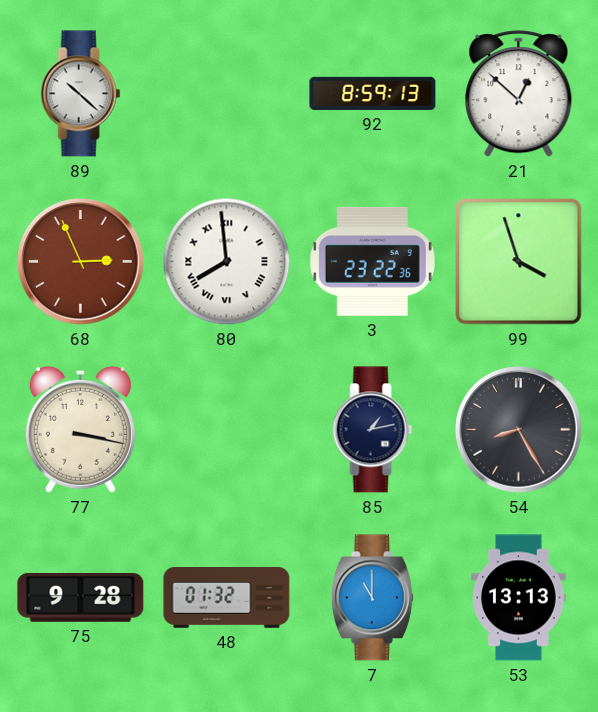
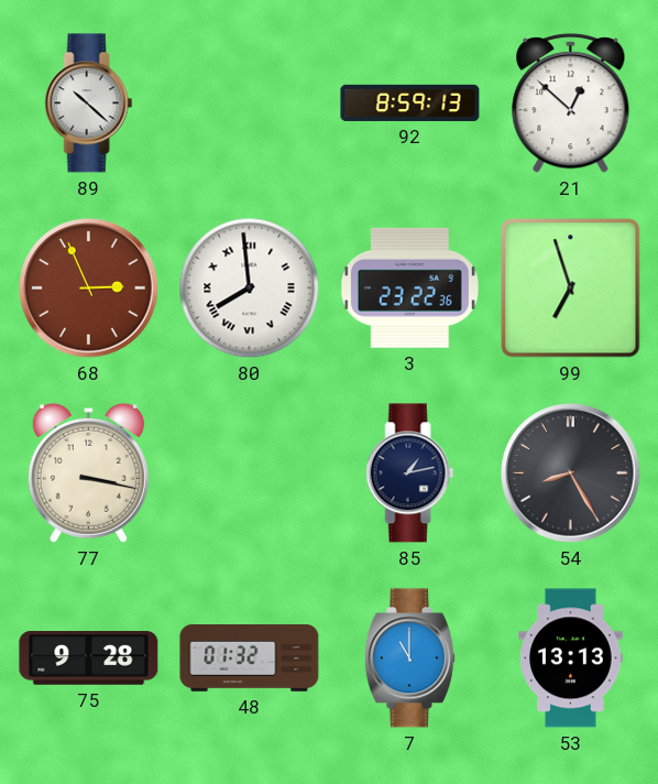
99: 3:57 -> 6:57
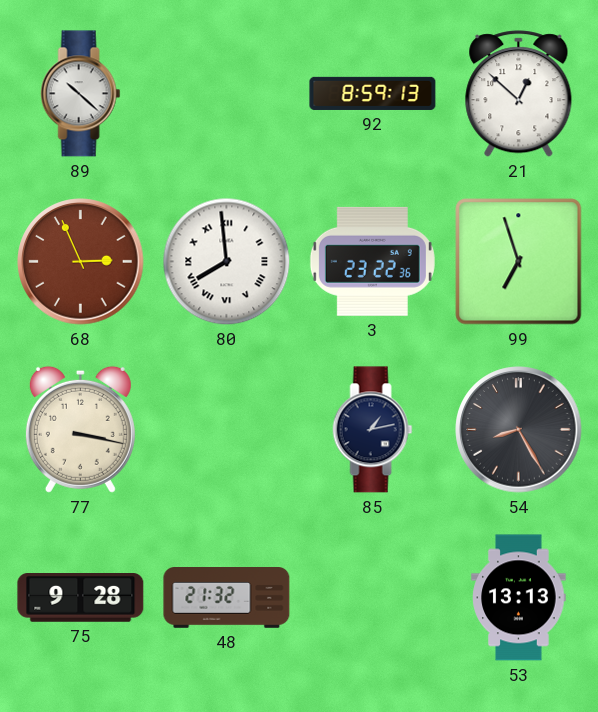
48: 01:32 -> 21:32
7: 11:00 -> none
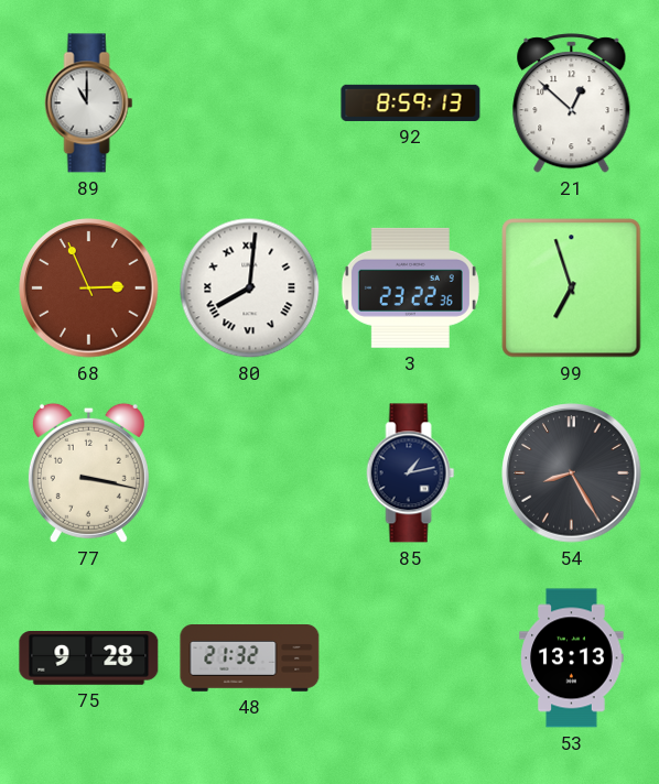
89: 10:22 -> 11:00
80: 7:59 -> 8:01
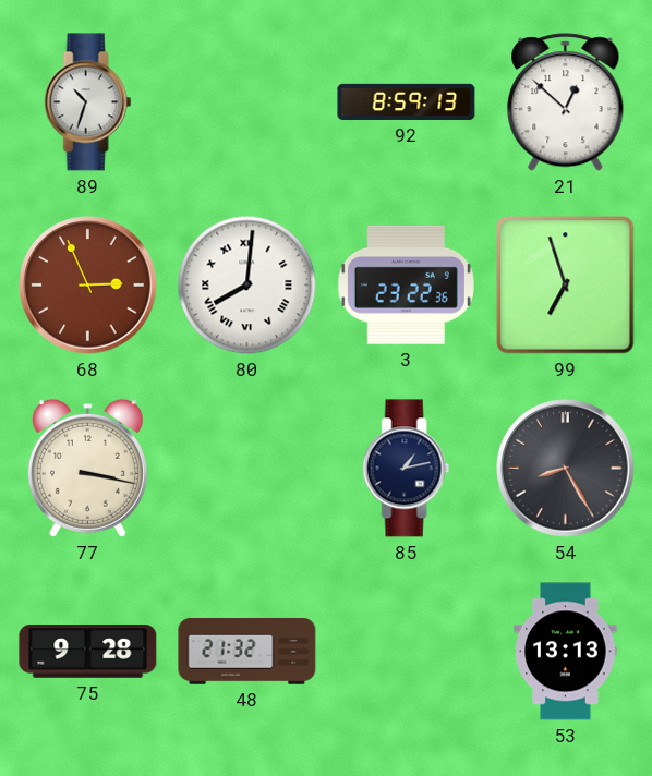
89: 11:00 -> 10:33
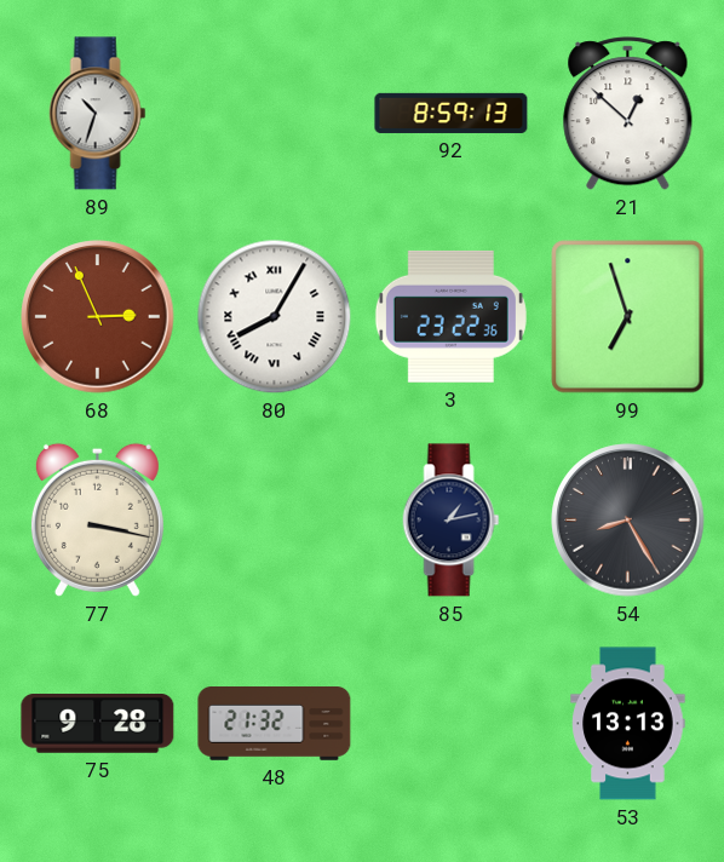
80: 8:01 -> 8:05
